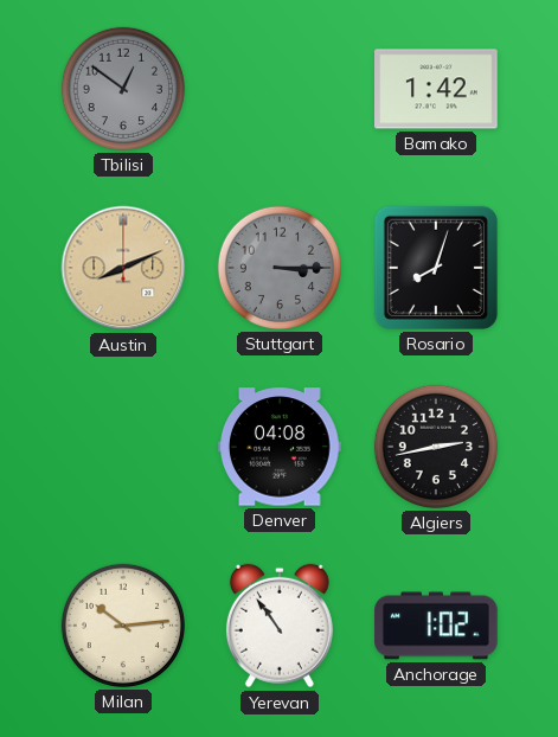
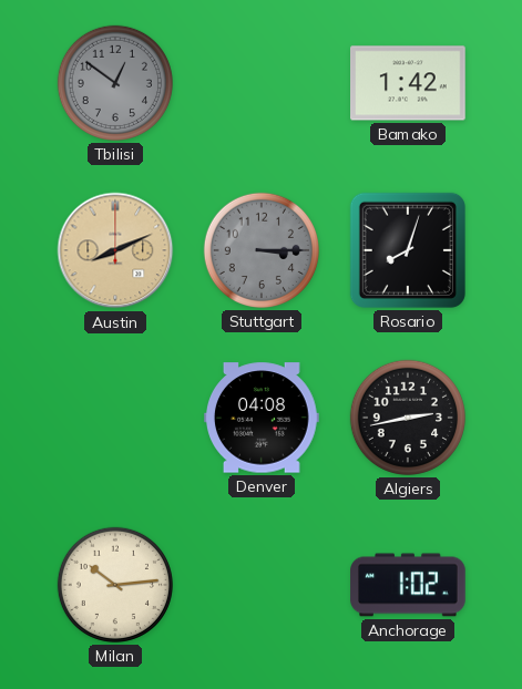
Yerevan: 10:54 -> none
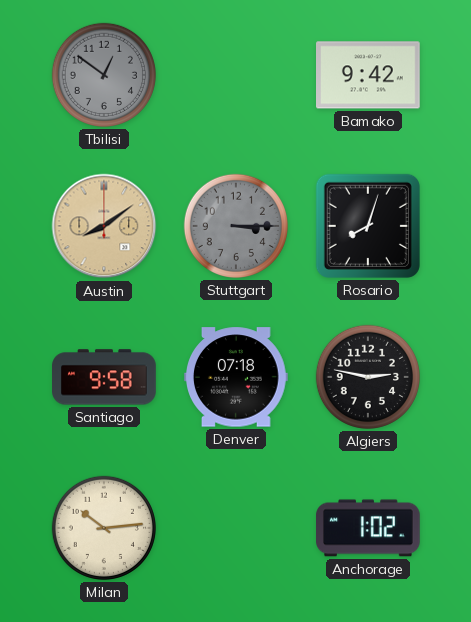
Bamako: 1:42 -> 9:42
Austin: 8:11 -> 8:09
Santiago: none -> 9:58
Denver: 04:08 -> 07:18
Algiers: 2:43 -> 2:47
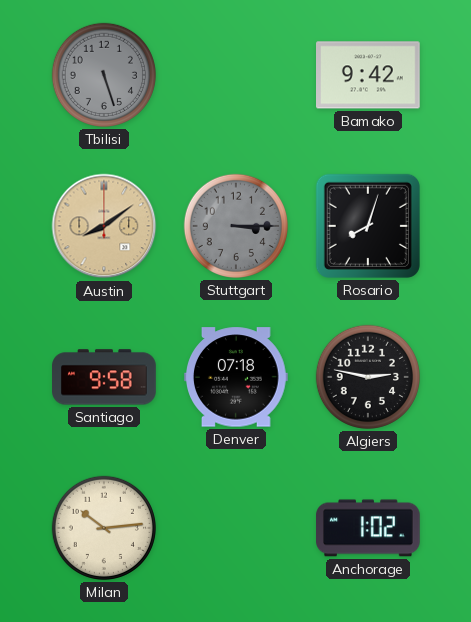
Tbilisi: 12:51 -> 5:27
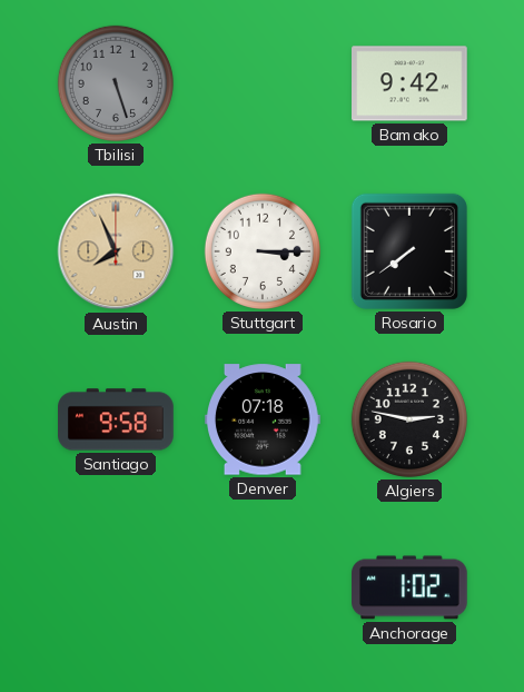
Austin: 8:09 -> 7:56
Stuttgart dial: grey -> white
Rosario: 8:03 -> 7:39
Milan: 10:14 -> none
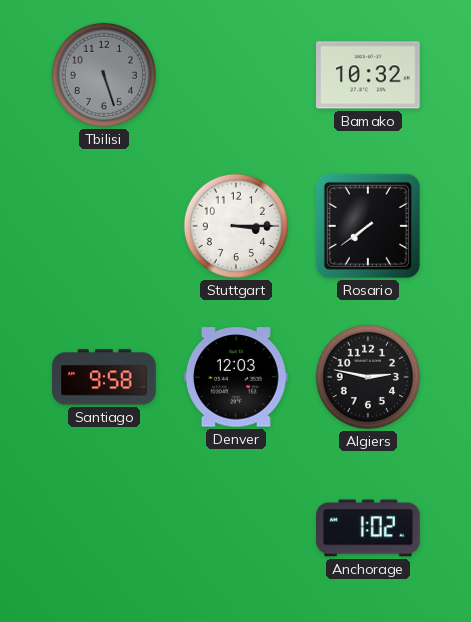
Bamako: 9:42 -> 10:32
Austin: 7:56 -> none
Denver: 07:18 -> 12:03
